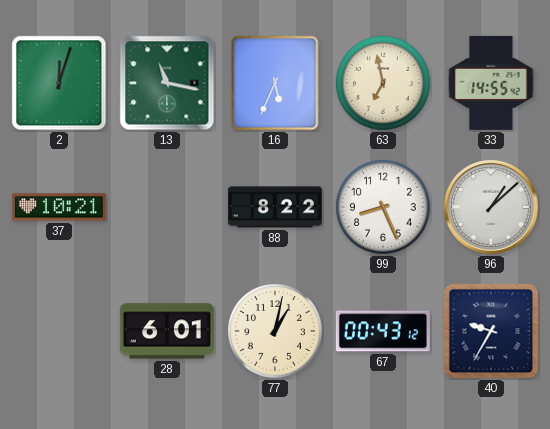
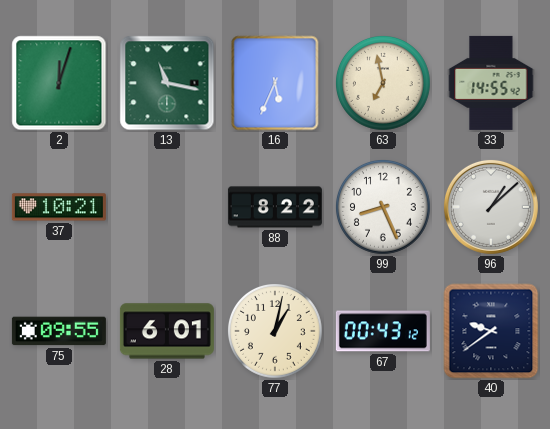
75: none -> 09:55
40: 9:35 -> 9:39
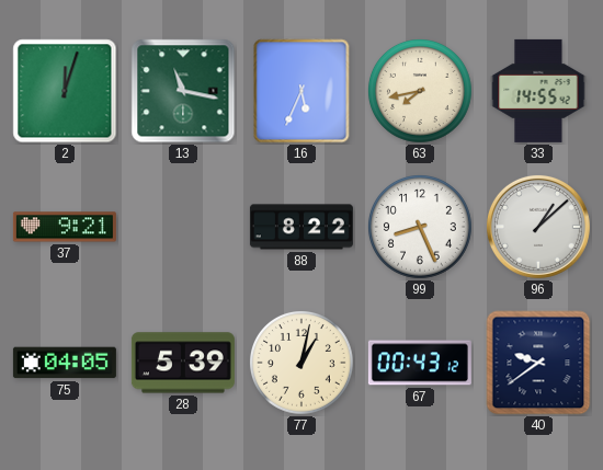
63: 6:58 -> 7:43
37: 10:21 -> 9:21
75: 09:55 -> 04:05
28: 6:01 -> 5:39
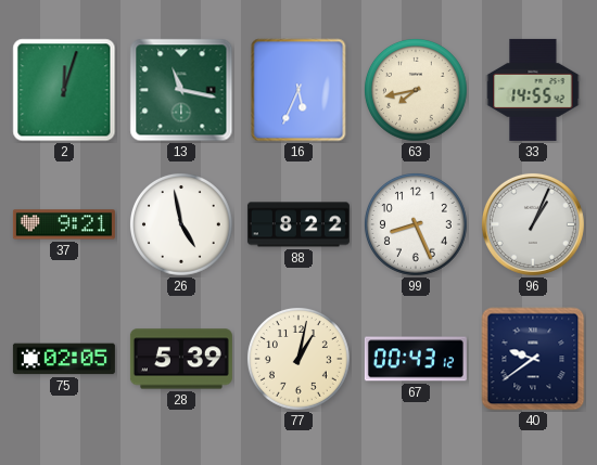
26: none -> 4:58
96: 1:08 -> 1:04
75: 04:05 -> 02:05
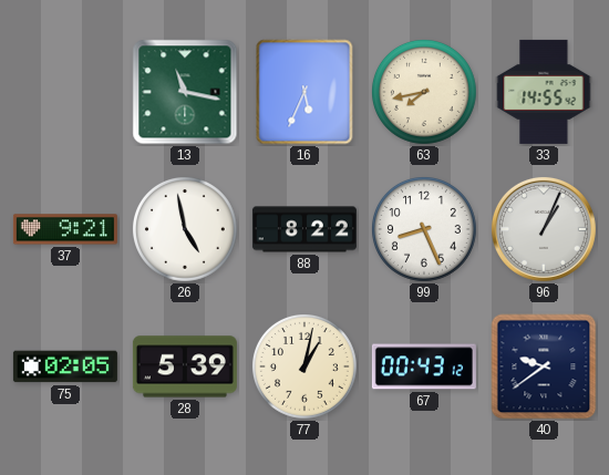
2: 12:03 -> none
